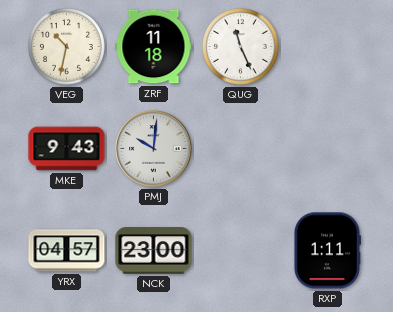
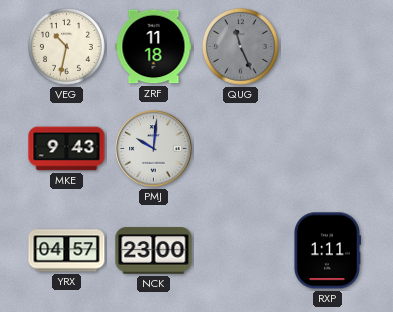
QUG dial: white -> grey
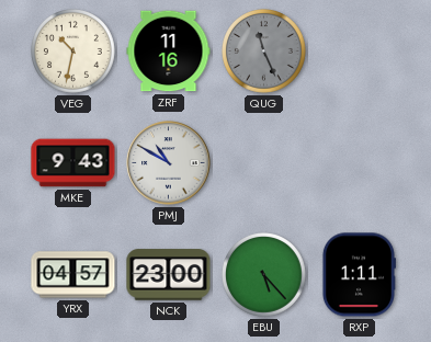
ZRF: 11:18 -> 11:16
PMJ: 10:01 -> 10:50
EBU: none -> 5:23
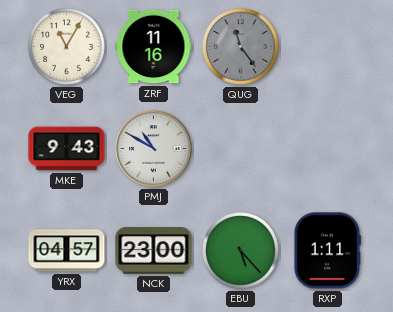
VEG: 10:32 -> 11:05
QUG: 11:26 -> 11:24
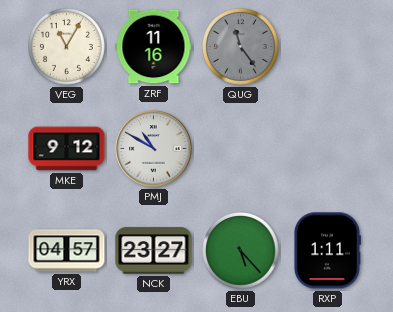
MKE: 9:43 -> 9:12
NCK: 23:00 -> 23:27
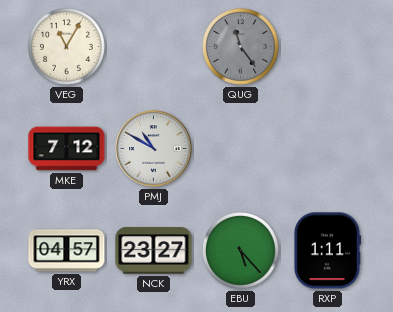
ZRF: 11:16 -> none
MKE: 9:12 -> 7:12
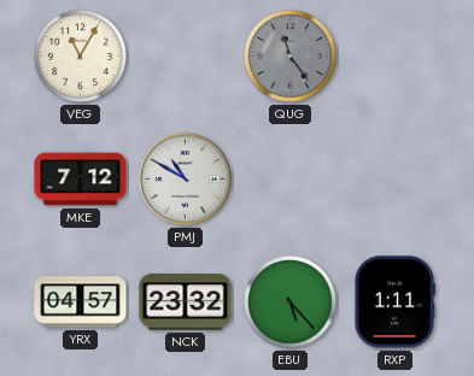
NCK: 23:27 -> 23:32
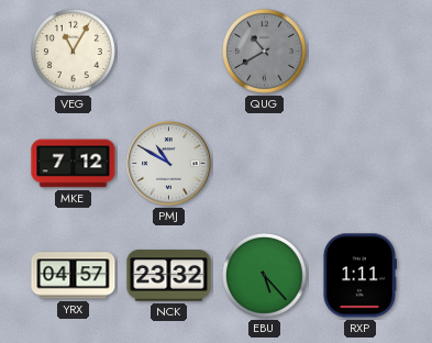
QUG: 11:24 -> 10:40
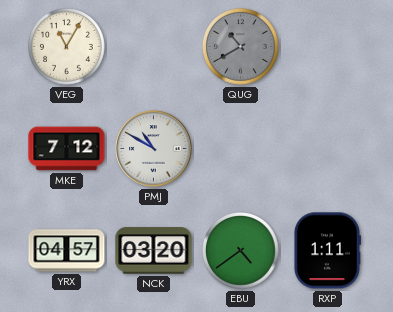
NCK: 23:32 -> 03:20
EBU: 5:23 -> 4:39
